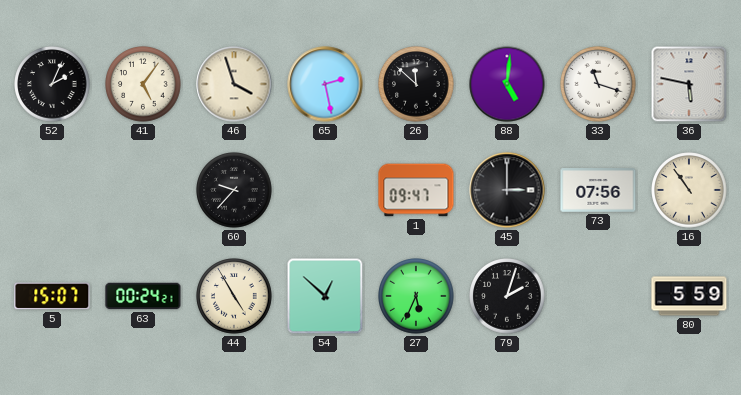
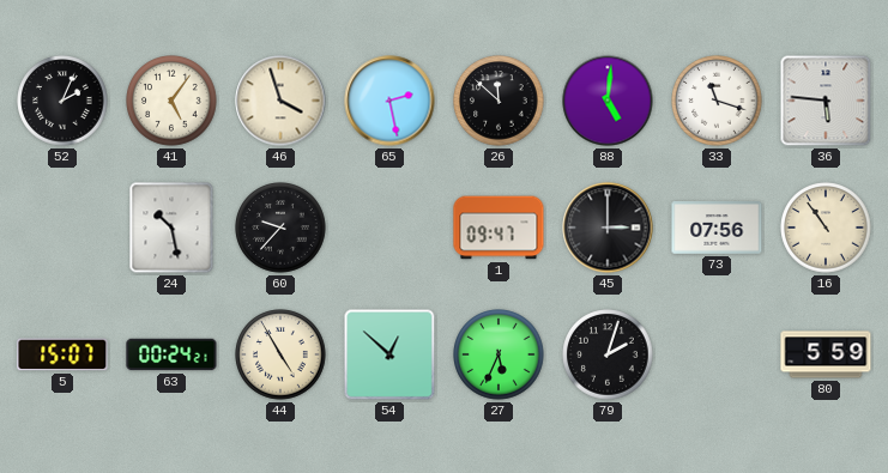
36: 5:47 -> 5:46
24: none -> 10:28
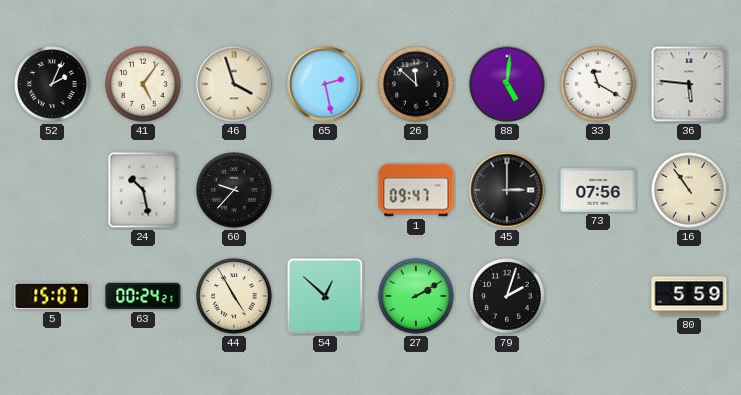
33: 11:18 -> 11:20
27: 5:34 -> 2:10
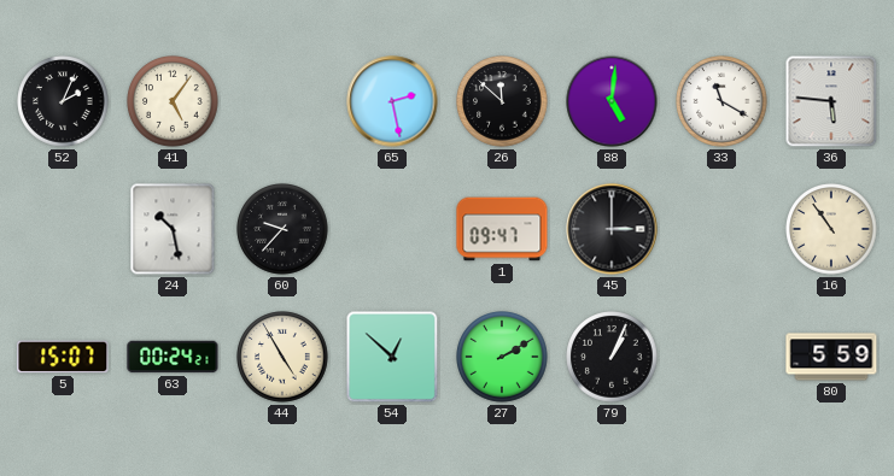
46: 3:57 -> none
73: 07:56 -> none
79: 2:03 -> 1:04
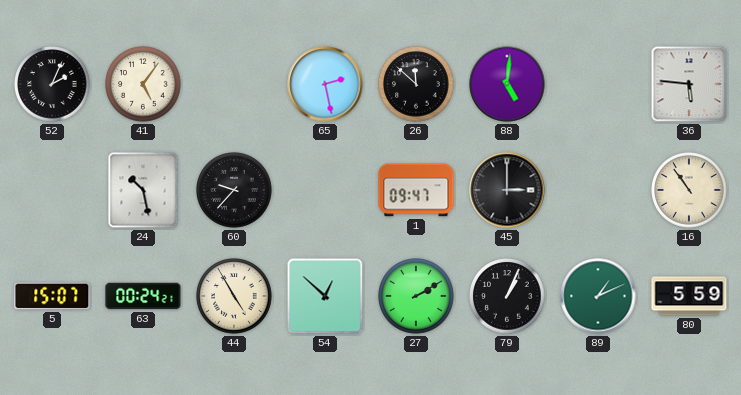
33: 11:20 -> none
89: none -> 1:11
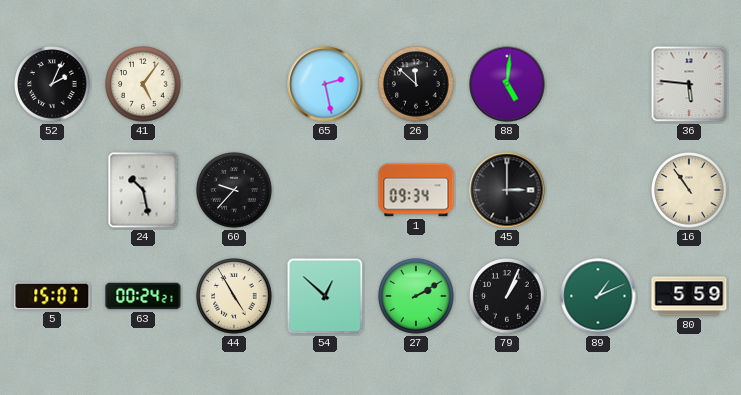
1: 09:47 -> 09:34
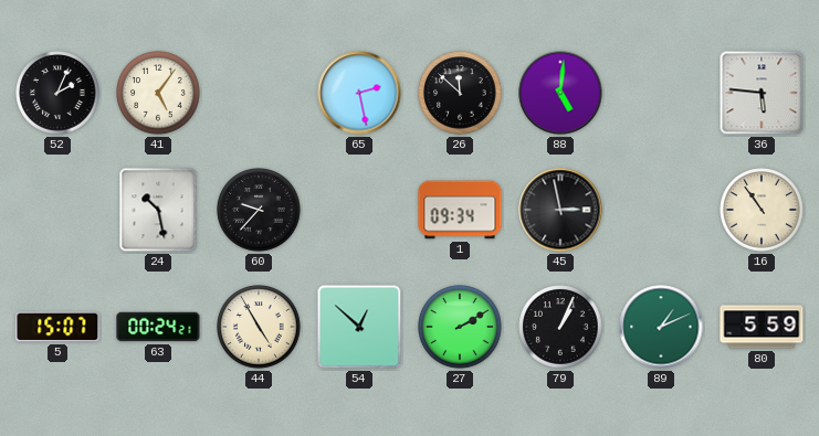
45: 3:00 -> 2:58
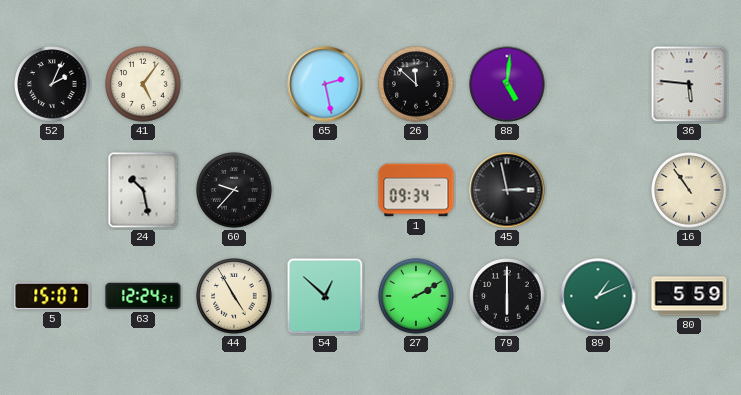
63: 00:24 -> 12:24
79: 1:04 -> 6:00
